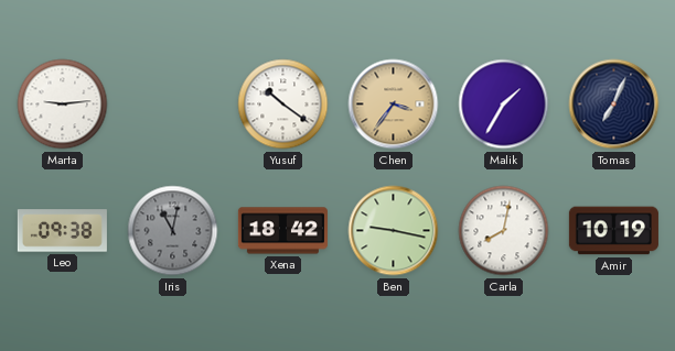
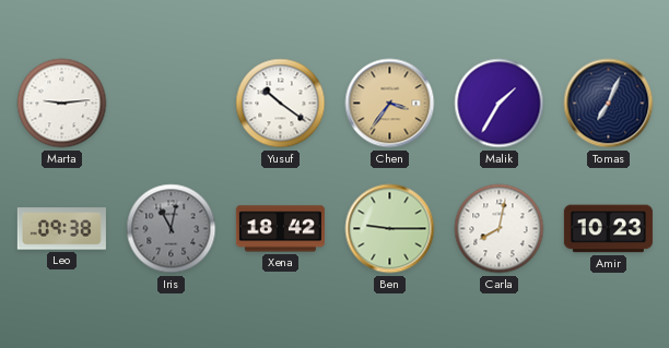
Ben: 9:17 -> 9:15
Amir: 10:19 -> 10:23
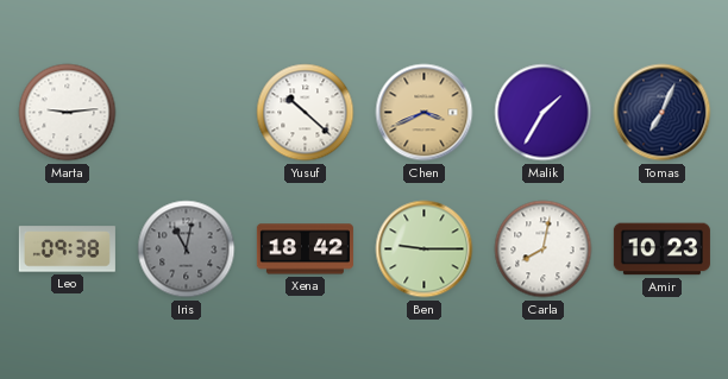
Yusuf: 10:21 -> 10:22
Chen: 3:36 -> 3:41
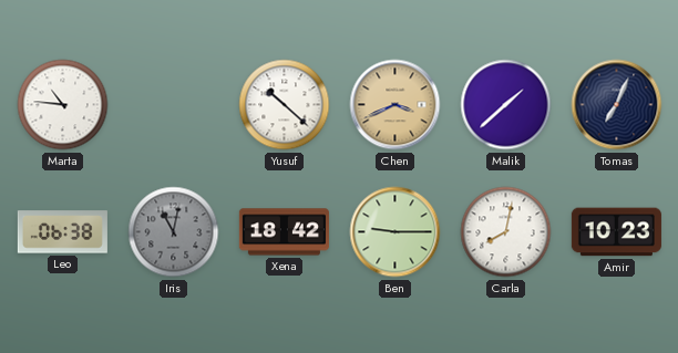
Marta: 9:14 -> 10:46
Malik: 1:35 -> 1:38
Leo: 09:38 -> 06:38
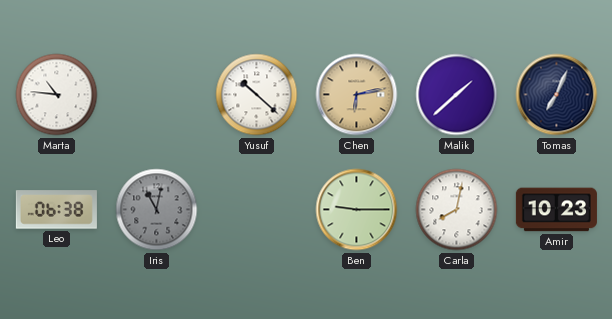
Chen: 3:41 -> 6:13
Xena: 18:42 -> none
